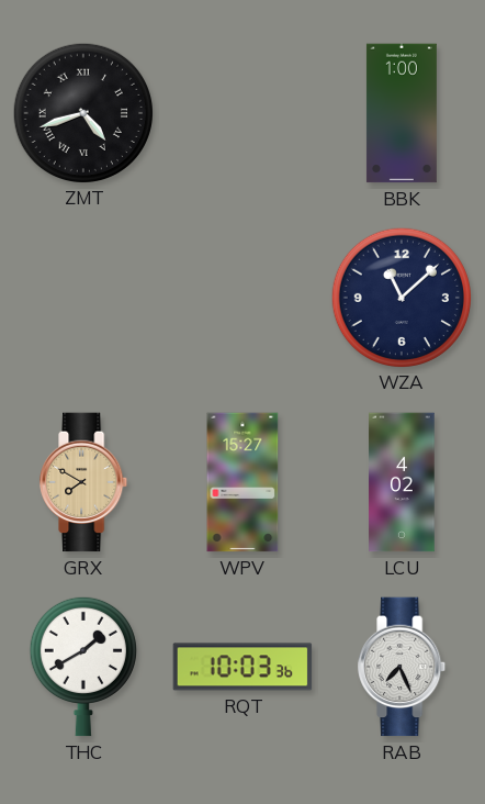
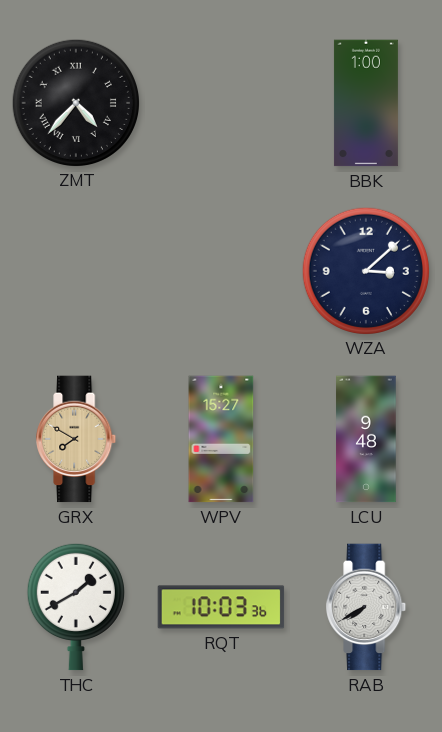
ZMT: 4:42 -> 4:37
WZA: 11:08 -> 3:08
LCU: 4:02 -> 9:48
RAB: 7:26 -> 7:40
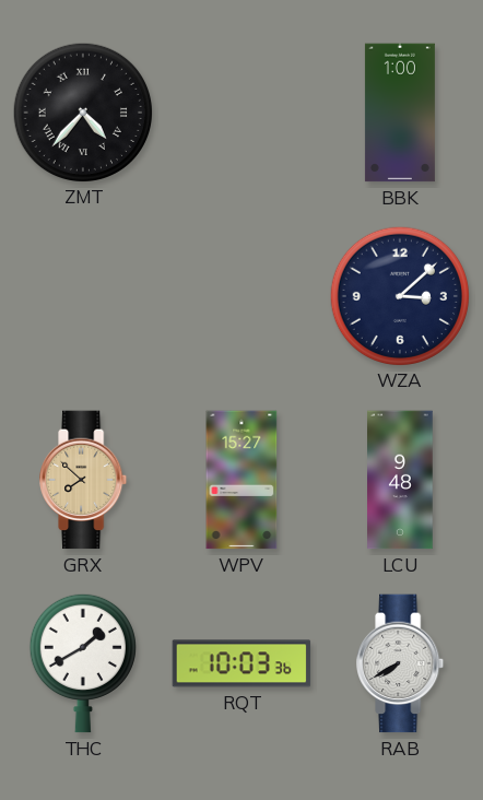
GRX: 7:50 -> 7:52
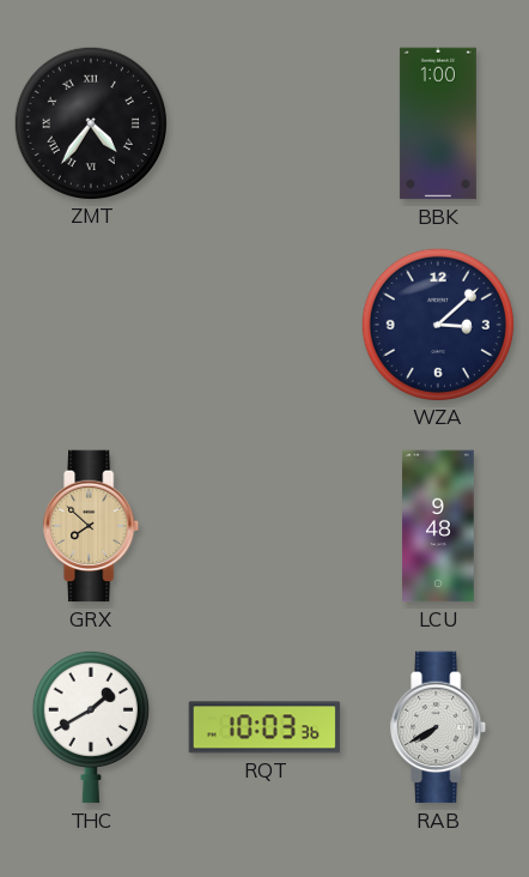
ZMT: 4:37 -> 4:36
WPV: 15:27 -> none
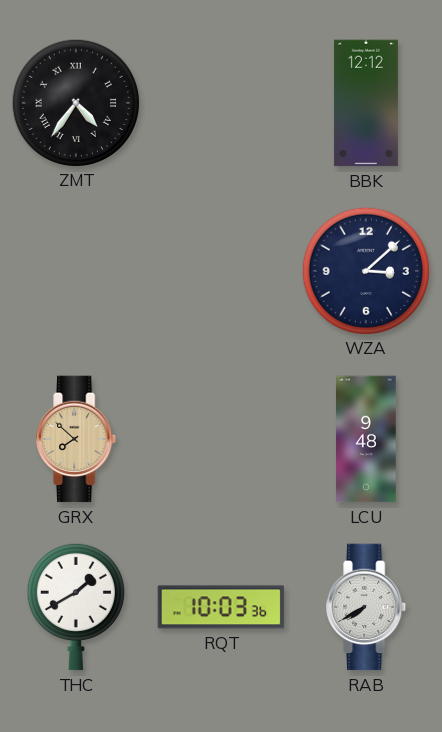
BBK: 1:00 -> 12:12
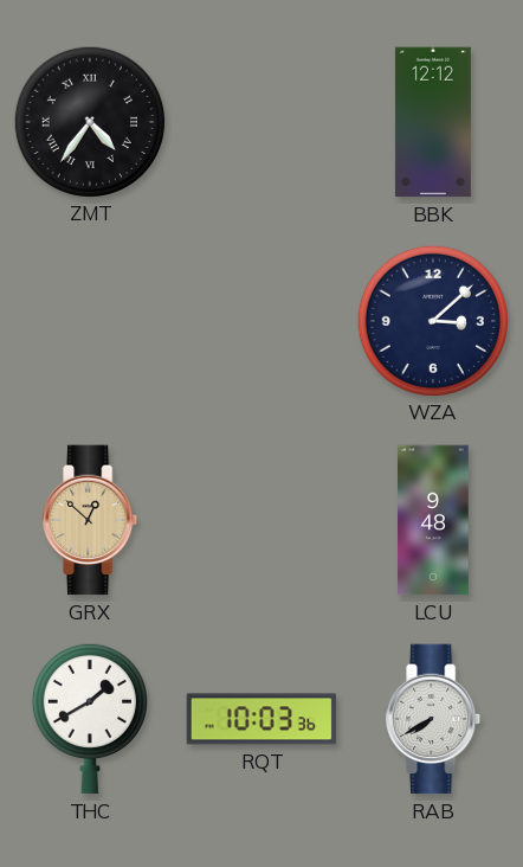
GRX: 7:52 -> 12:52
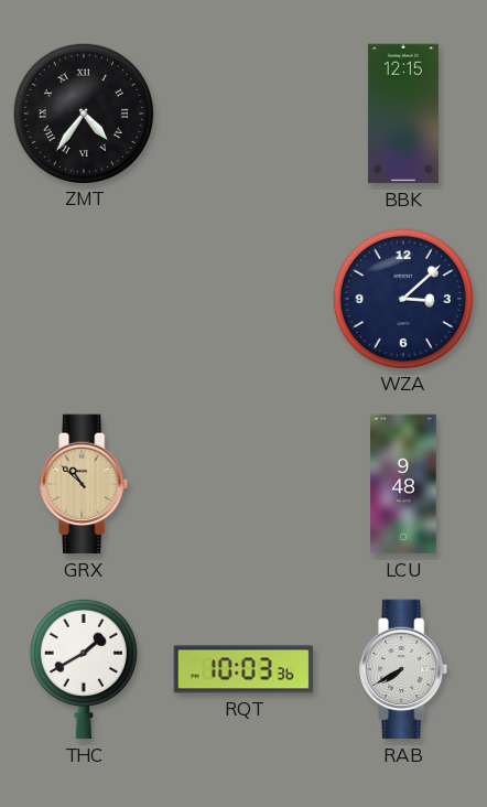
BBK: 12:12 -> 12:15
GRX: 12:52 -> 10:52
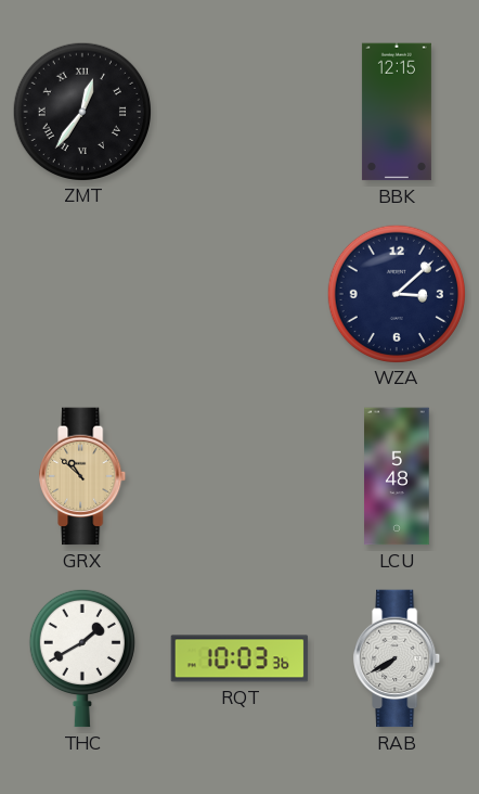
ZMT: 4:36 -> 12:36
LCU: 9:48 -> 5:48
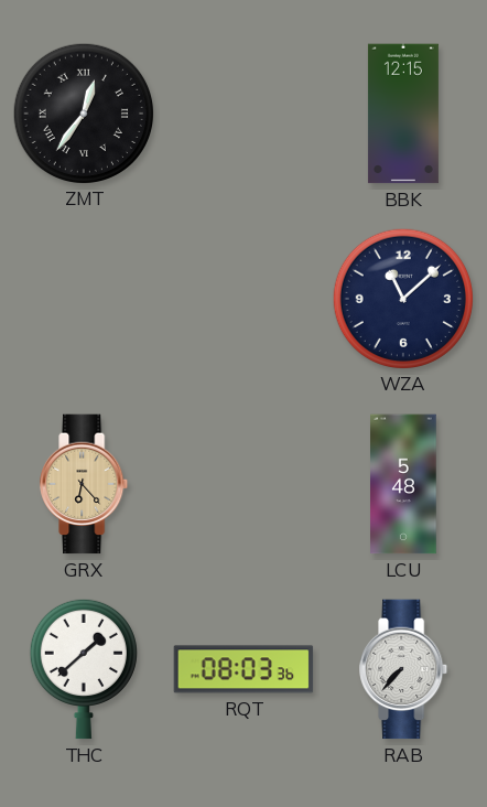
WZA: 3:08 -> 11:08
GRX: 10:52 -> 6:23
THC: 1:40 -> 1:38
RQT: 10:03 -> 08:03
RAB: 7:40 -> 7:37
